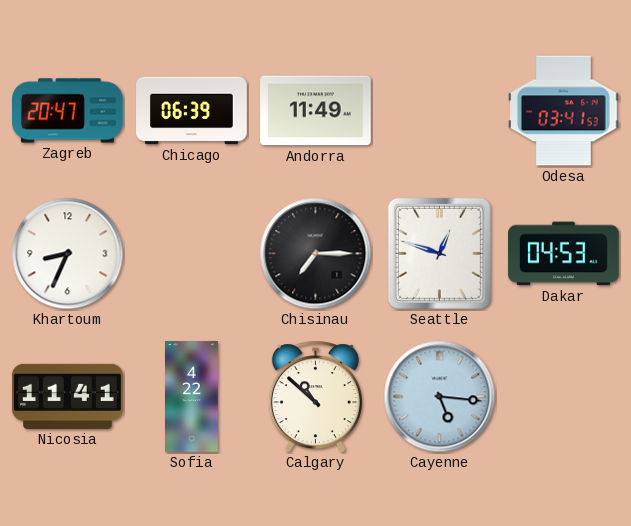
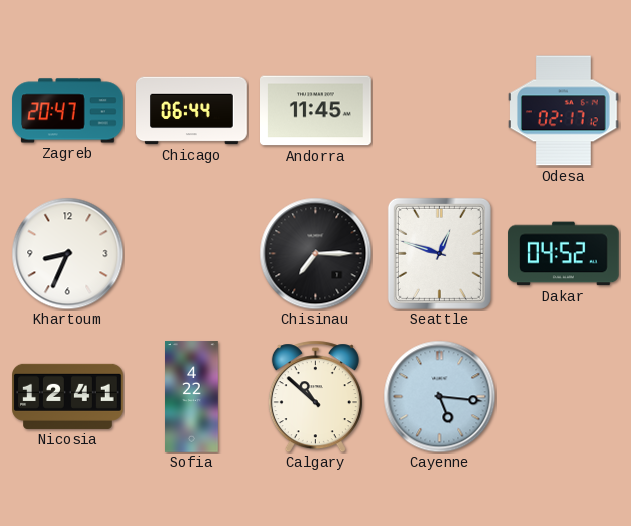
Chicago: 06:39 -> 06:44
Andorra: 11:49 -> 11:45
Odesa: 03:41 -> 02:17
Dakar: 04:53 -> 04:52
Nicosia: 11:41 -> 12:41
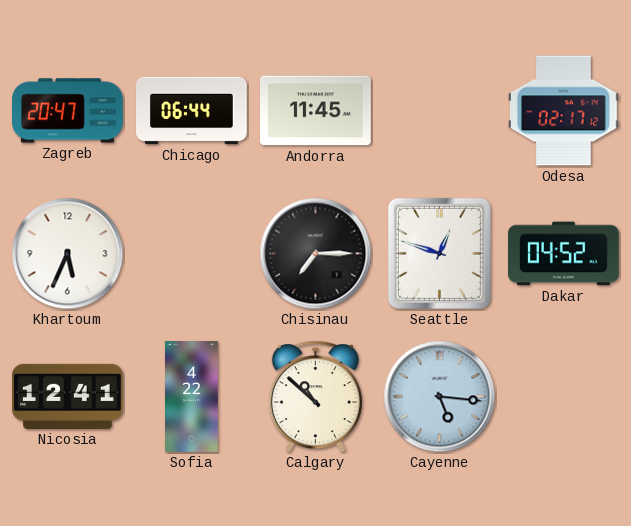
Khartoum: 8:34 -> 5:34
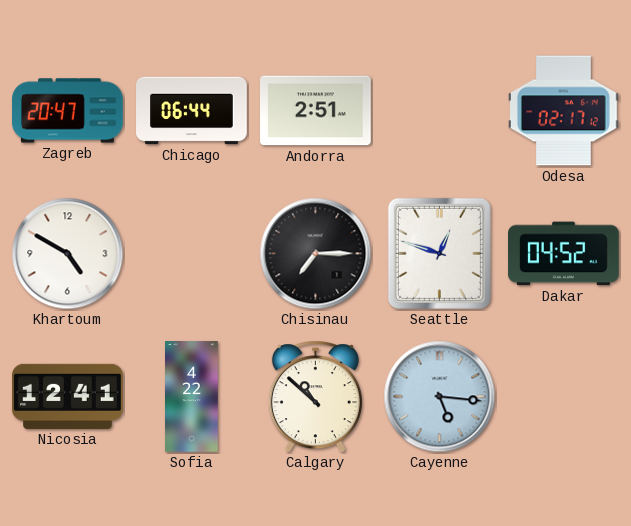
Andorra: 11:45 -> 2:51
Khartoum: 5:34 -> 4:50
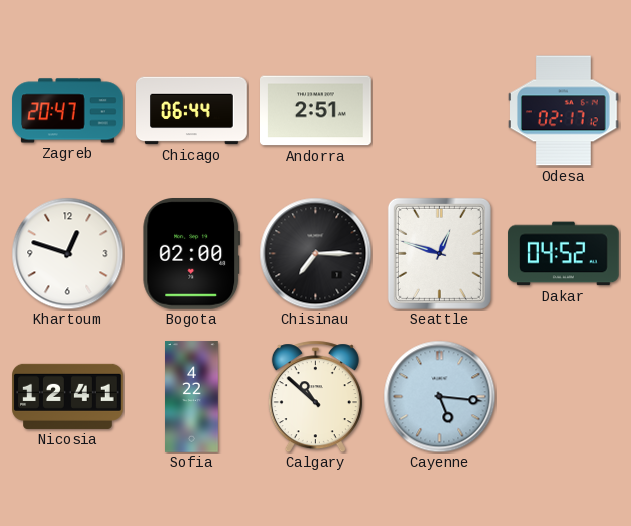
Khartoum: 4:50 -> 12:48
Bogota: none -> 02:00
